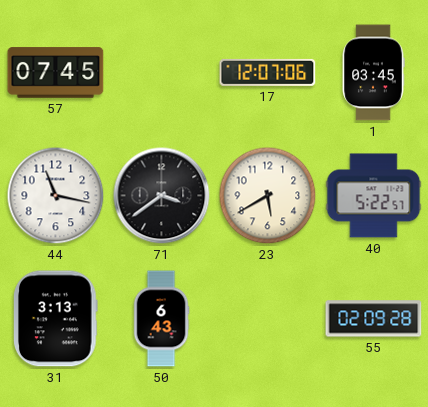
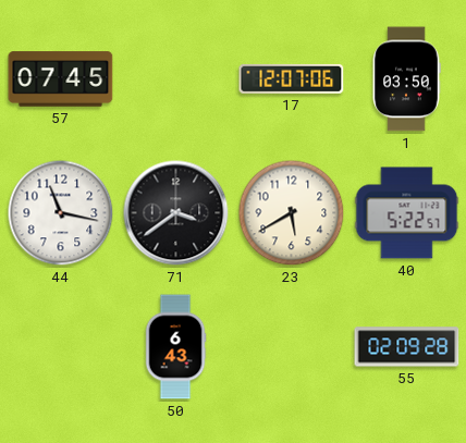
1: 03:45 -> 03:50
31: 3:13 -> none
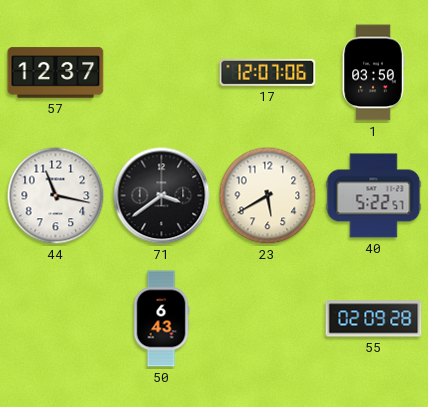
57: 07:45 -> 12:37
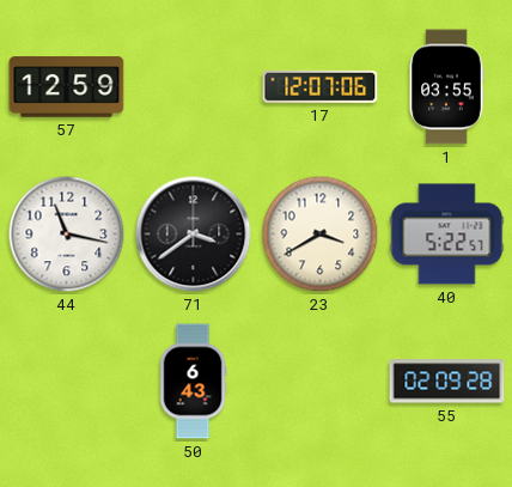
57: 12:37 -> 12:59
1: 03:50 -> 03:55
23: 5:40 -> 3:40
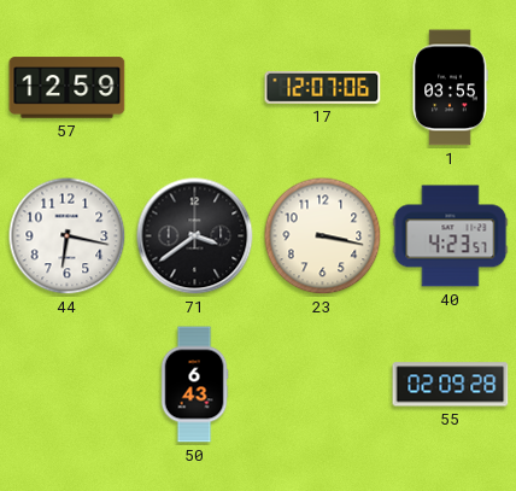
44: 11:17 -> 6:17
23: 3:40 -> 3:17
40: 5:22 -> 4:23
